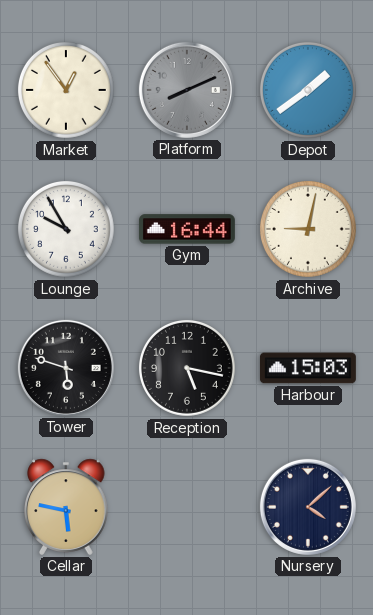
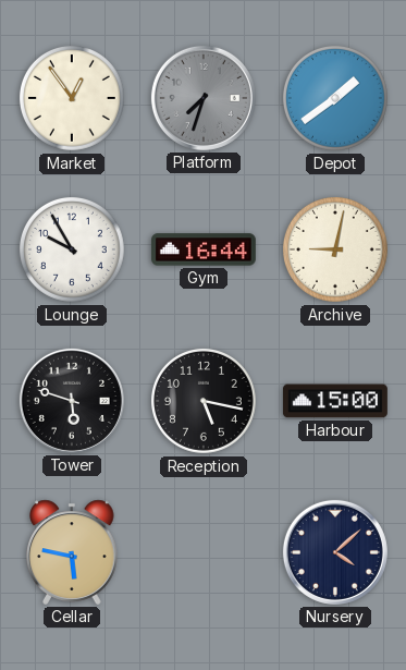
Platform: 8:11 -> 7:33
Harbour: 15:03 -> 15:00
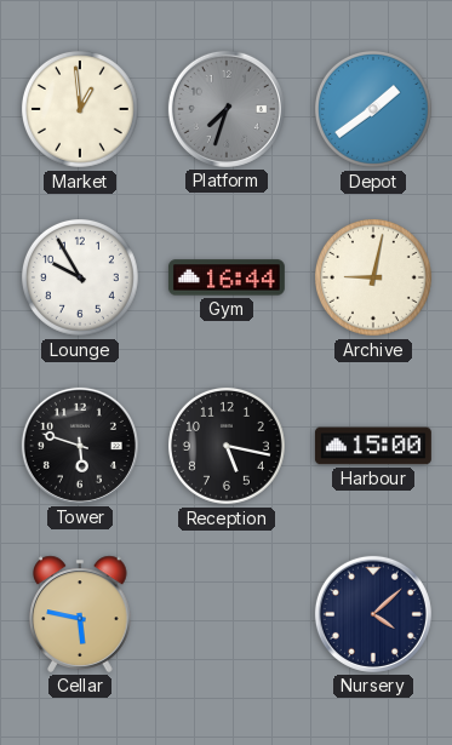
Market: 12:54 -> 12:59
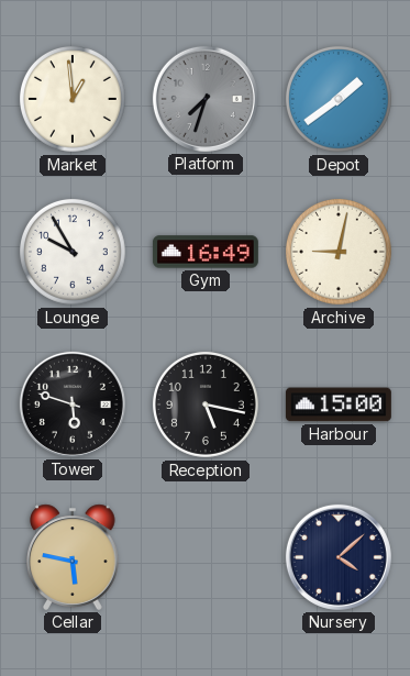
Gym: 16:44 -> 16:49
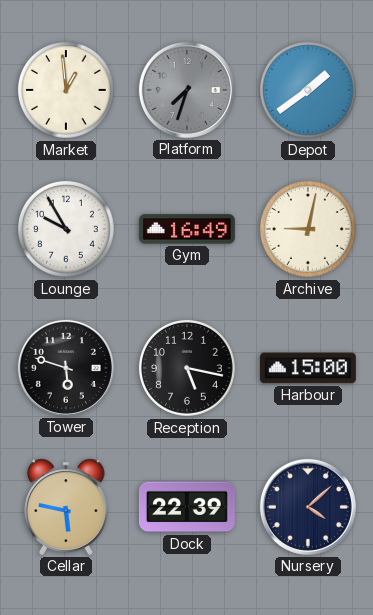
Dock: none -> 22:39
